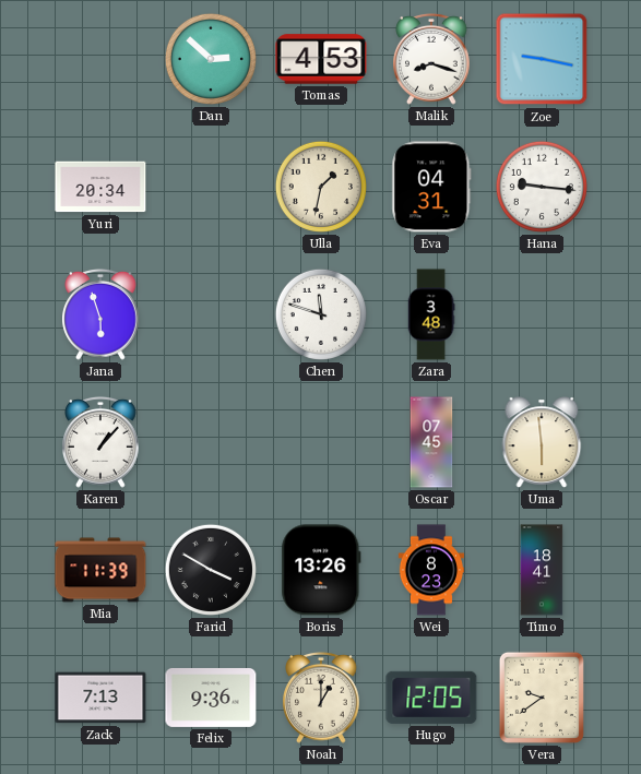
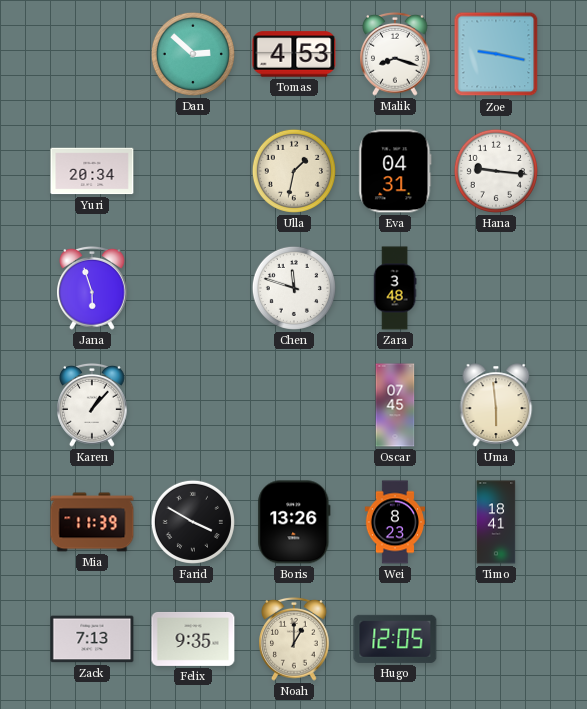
Felix: 9:36 -> 9:35
Vera: 9:39 -> none
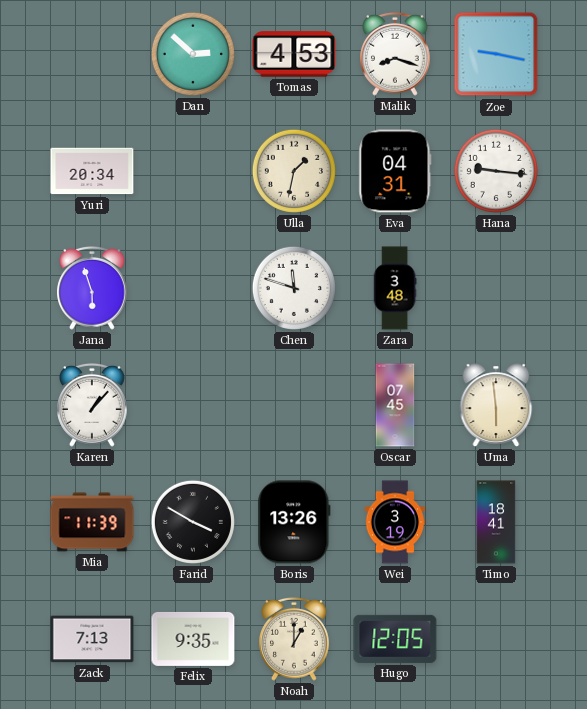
Wei: 8:23 -> 3:19
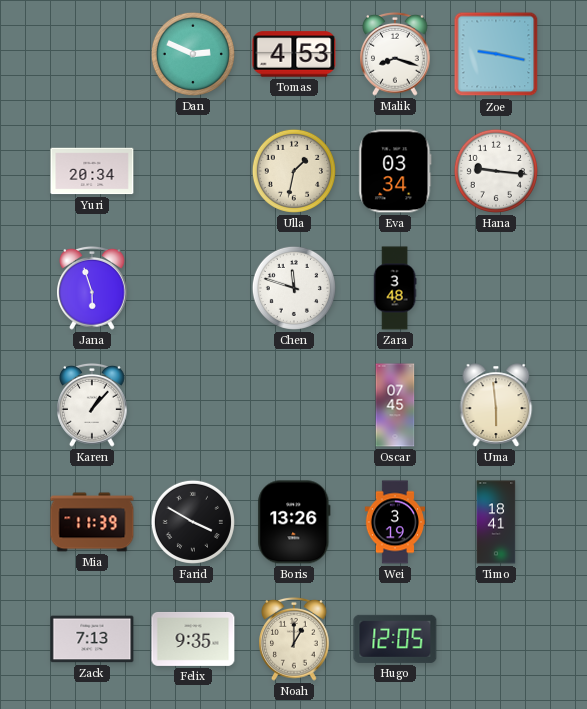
Dan: 2:52 -> 2:49
Eva: 04:31 -> 03:34
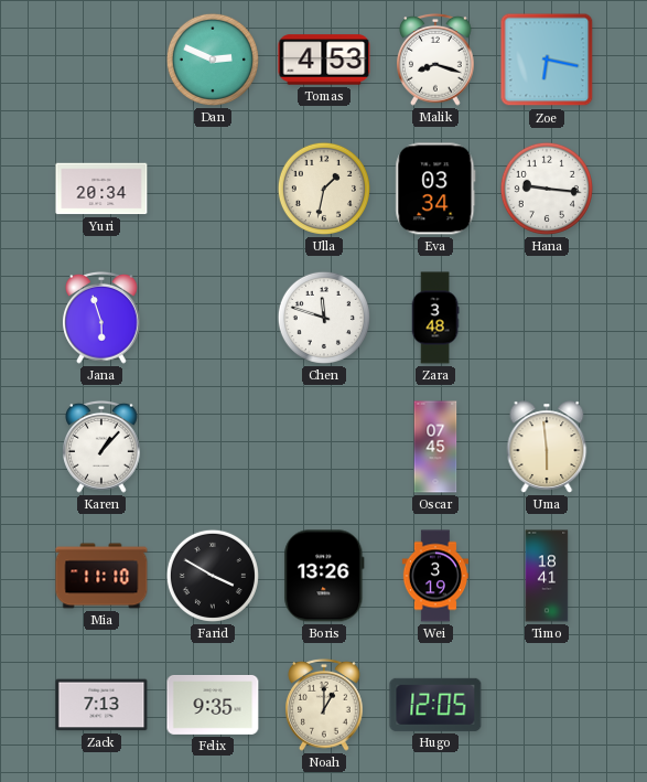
Zoe: 9:17 -> 6:17
Mia: 11:39 -> 11:10
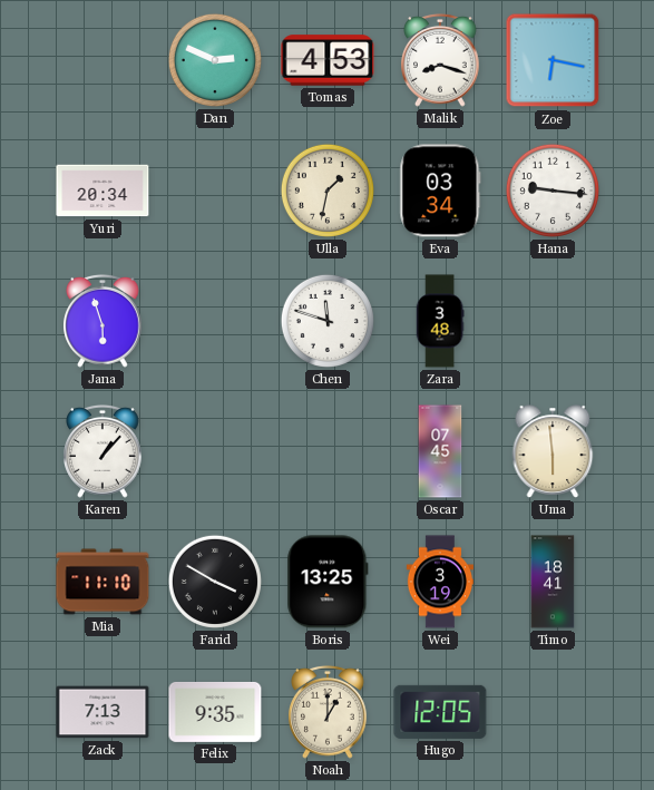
Boris: 13:26 -> 13:25
